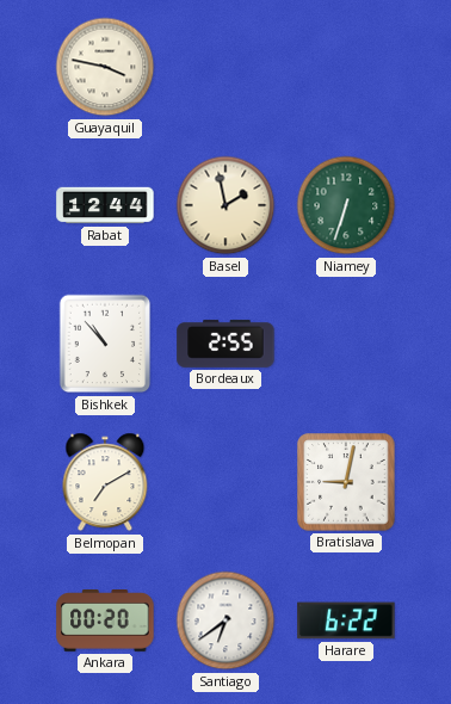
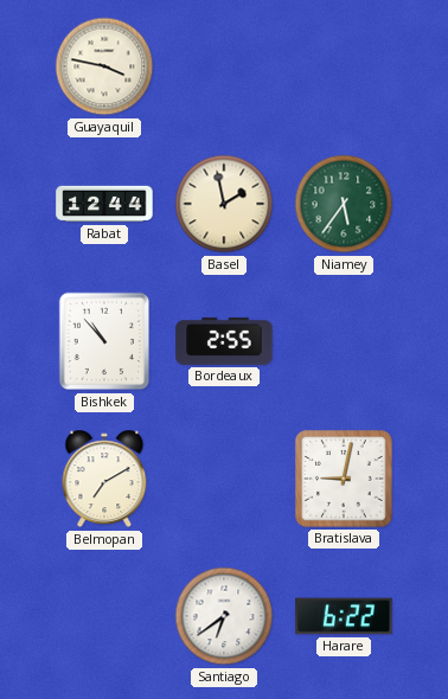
Niamey: 6:33 -> 5:36
Ankara: 00:20 -> none
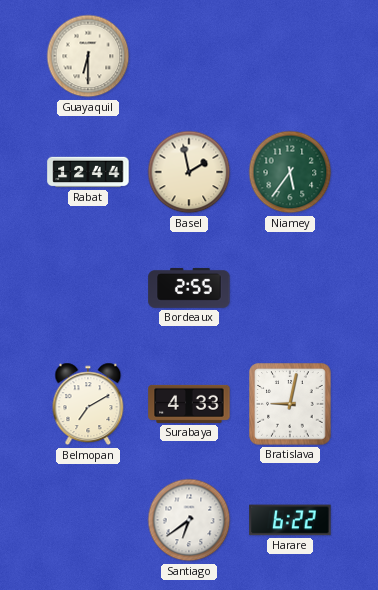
Guayaquil: 3:47 -> 6:30
Bishkek: 10:53 -> none
Surabaya: none -> 4:33
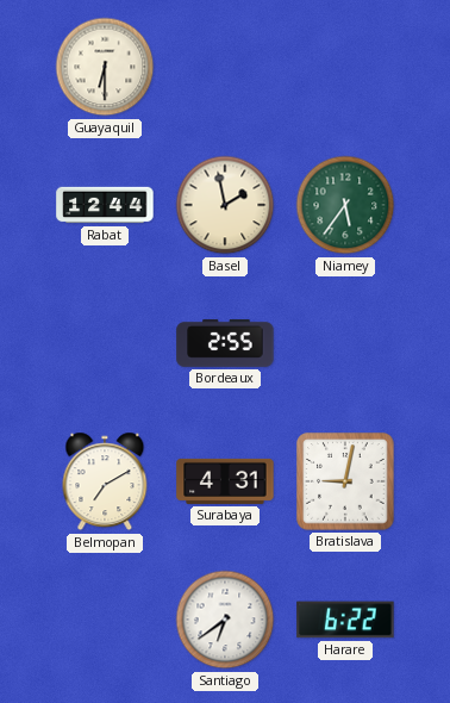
Surabaya: 4:33 -> 4:31
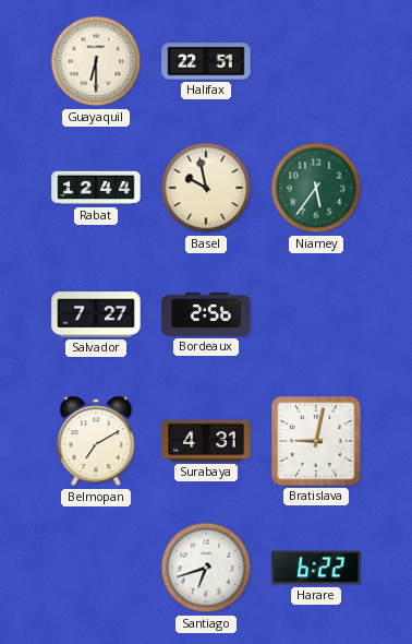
Halifax: none -> 22:51
Basel: 1:58 -> 9:58
Salvador: none -> 7:27
Bordeaux: 2:55 -> 2:56
Santiago: 6:39 -> 6:42
